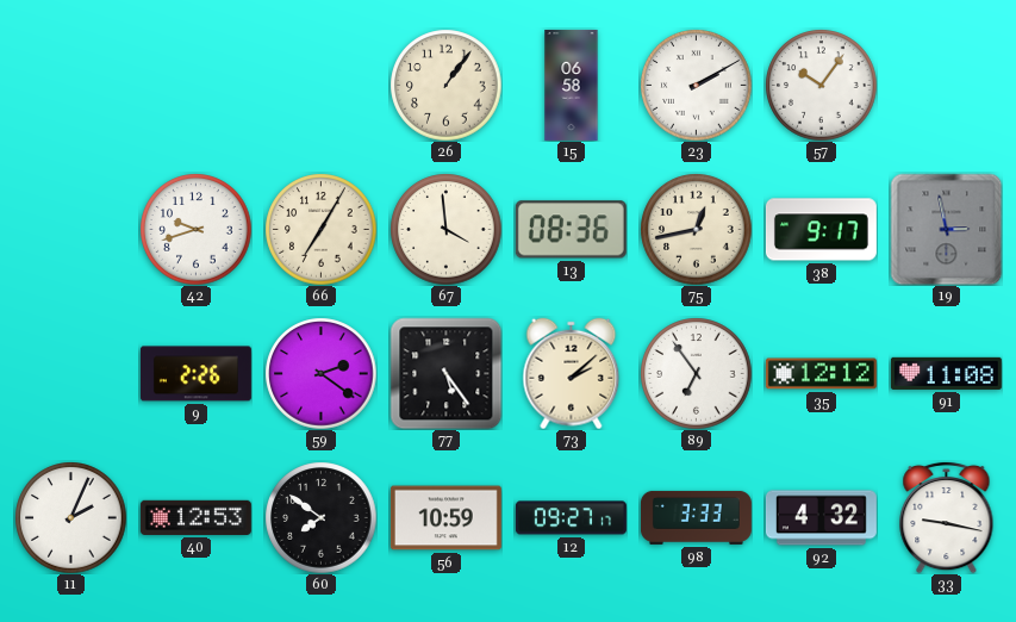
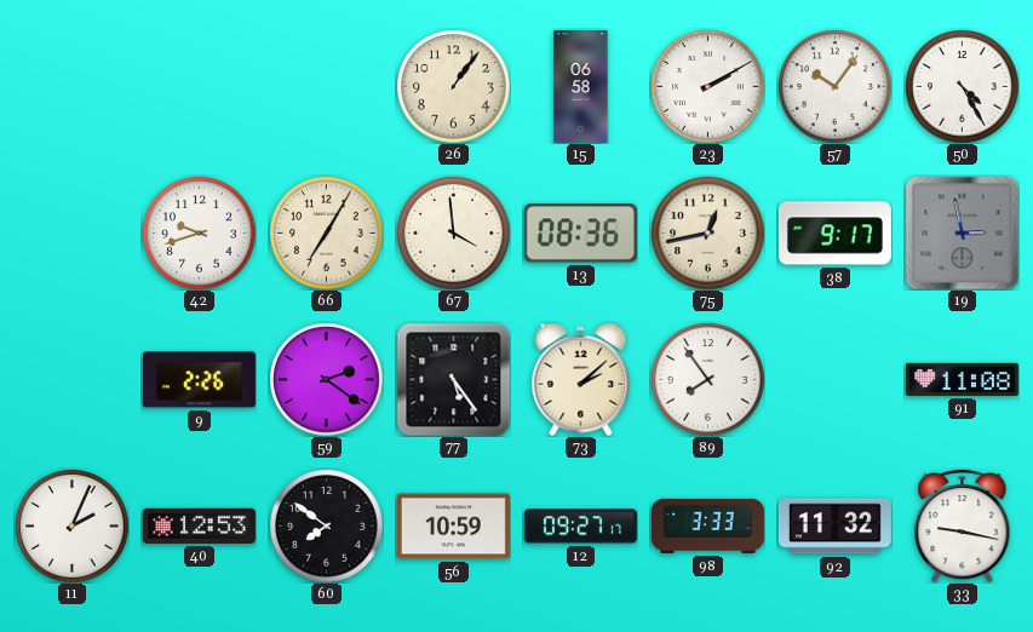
50: none -> 4:25
89: 6:54 -> 7:54
35: 12:12 -> none
92: 4:32 -> 11:32
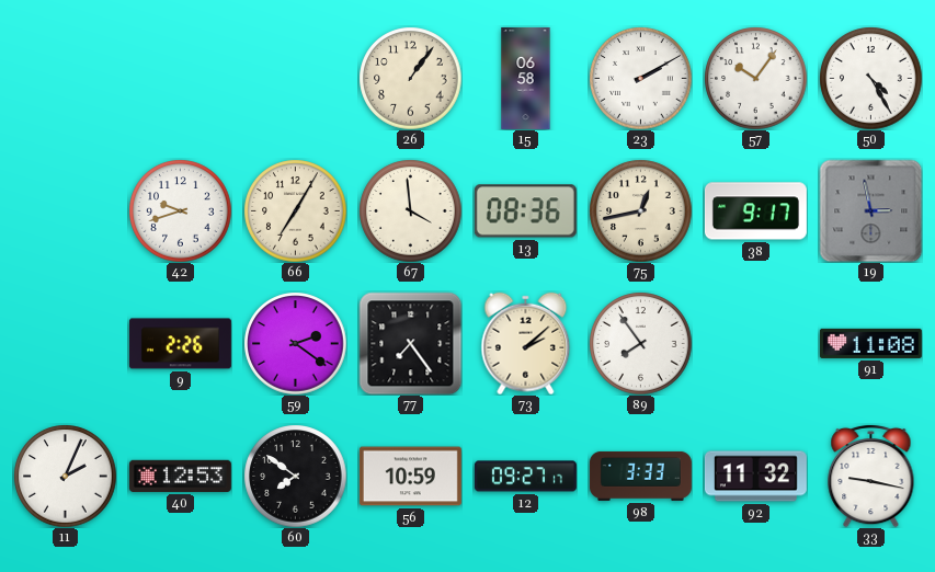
77: 5:24 -> 7:24
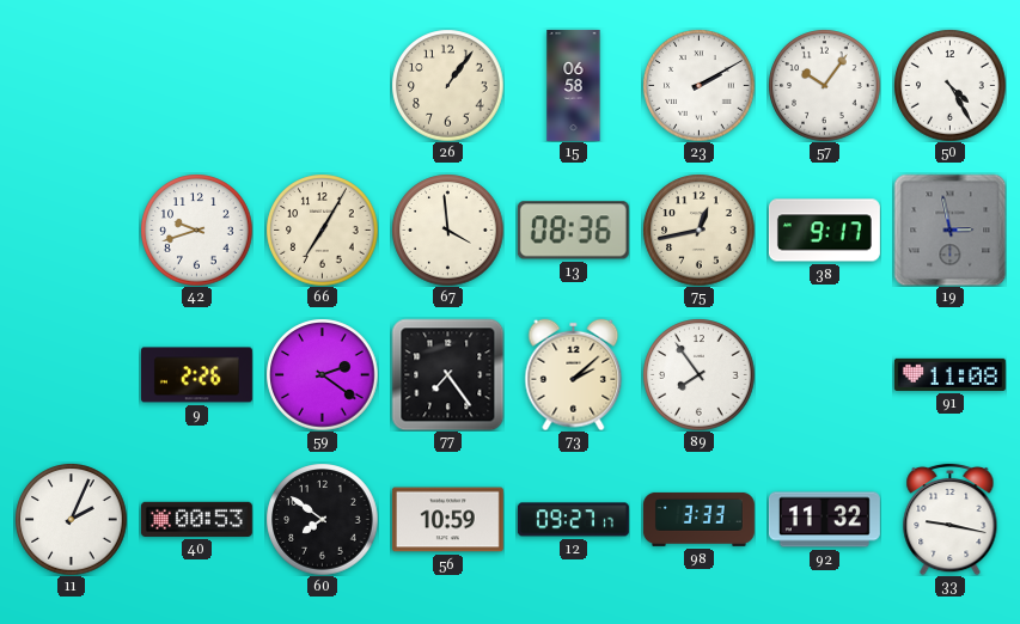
40: 12:53 -> 00:53
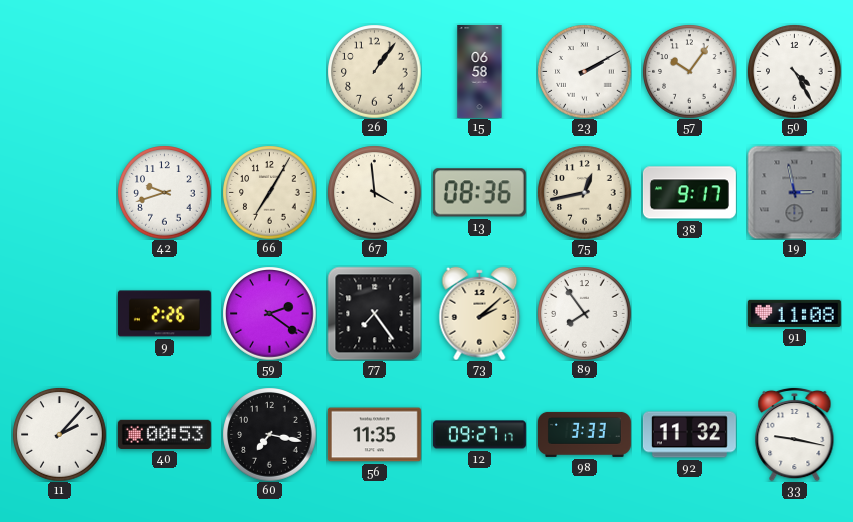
11: 2:04 -> 2:07
60: 7:51 -> 7:17
56: 10:59 -> 11:35
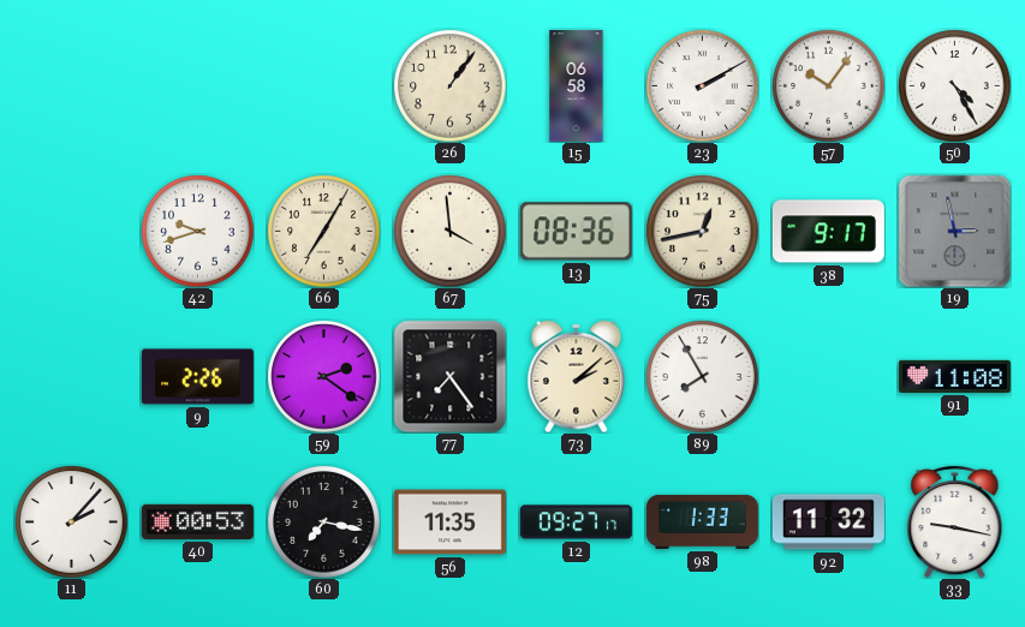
89: 7:54 -> 7:55
98: 3:33 -> 1:33
